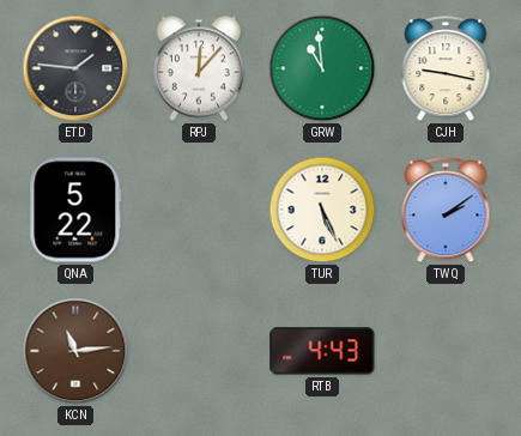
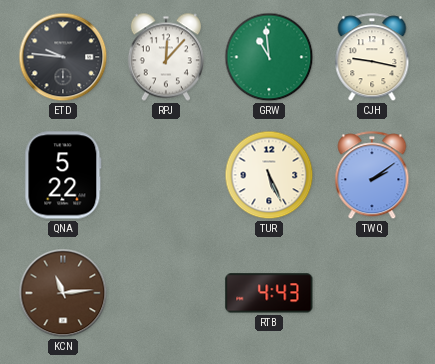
ETD: 1:46 -> 9:46
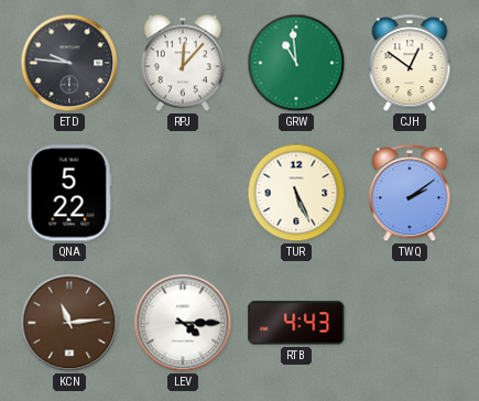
CJH: 9:17 -> 12:51
LEV: none -> 4:15
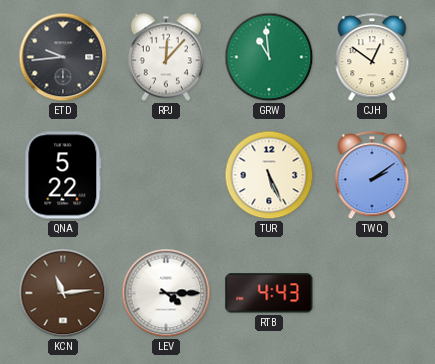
ETD: 9:46 -> 9:44
